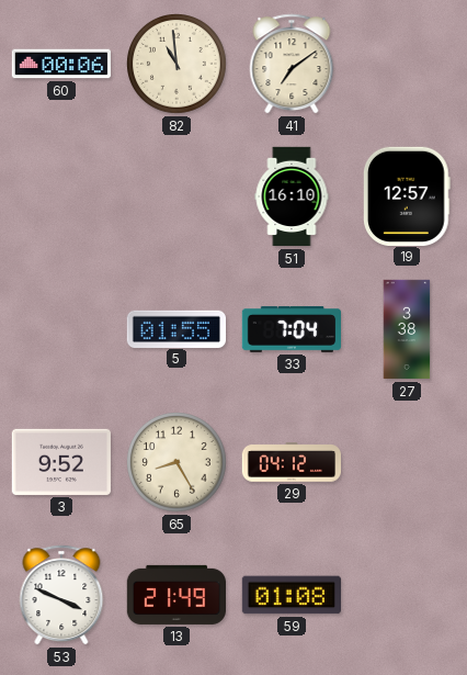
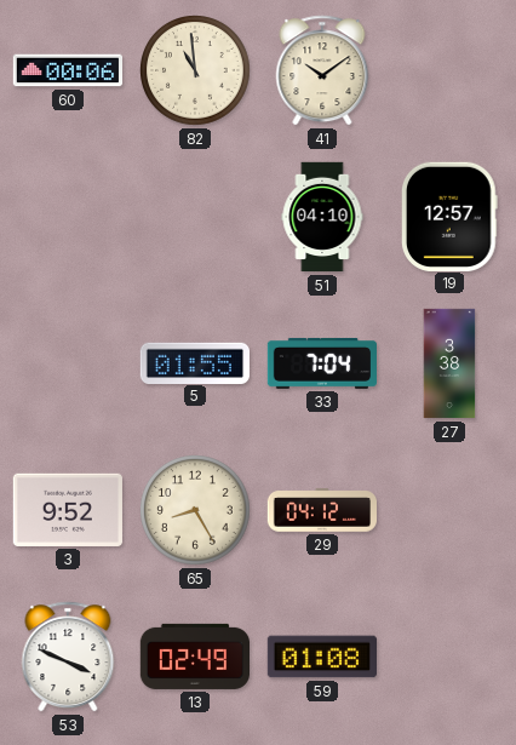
41: 7:09 -> 10:09
51: 16:10 -> 04:10
13: 21:49 -> 02:49
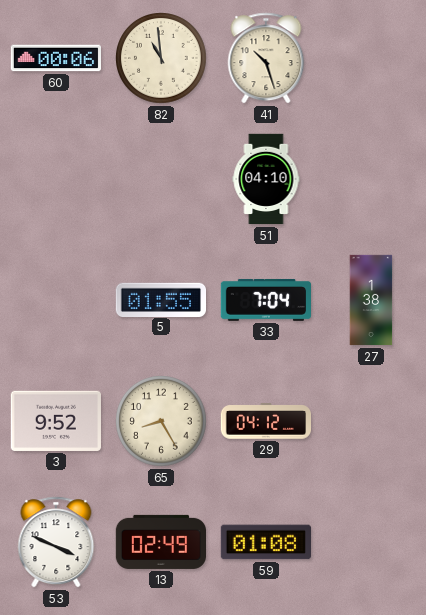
41: 10:09 -> 10:27
19: 12:57 -> none
27: 3:38 -> 1:38
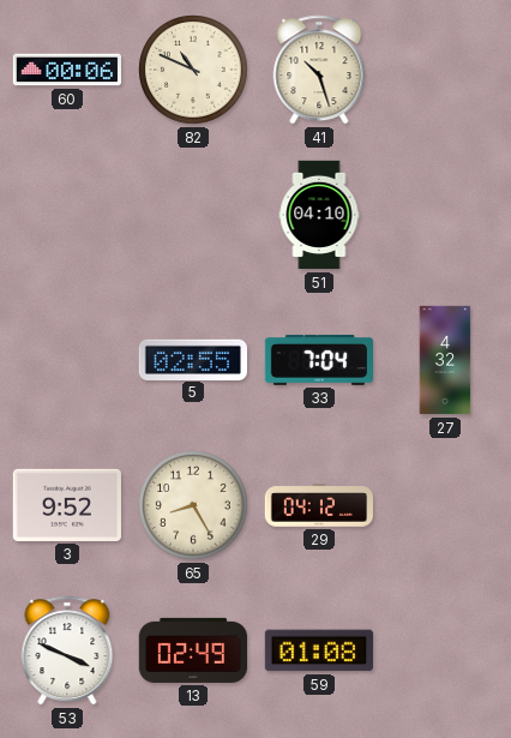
82: 10:59 -> 10:49
5: 01:55 -> 02:55
27: 1:38 -> 4:32
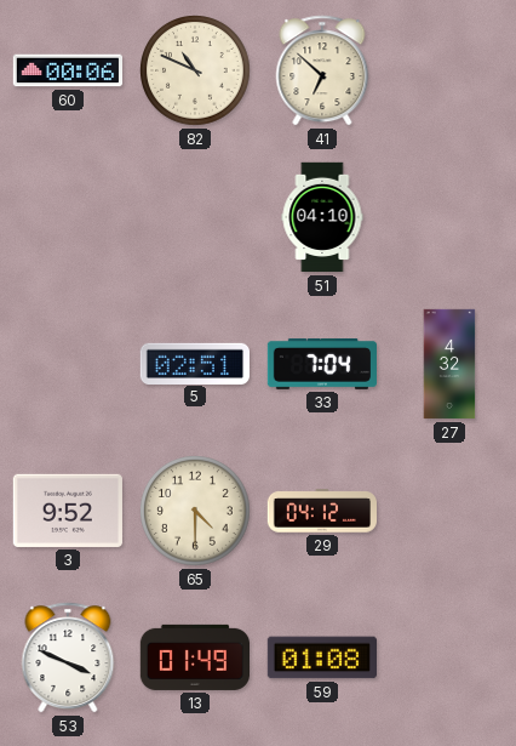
41: 10:27 -> 6:52
5: 02:55 -> 02:51
65: 8:25 -> 4:30
13: 02:49 -> 01:49
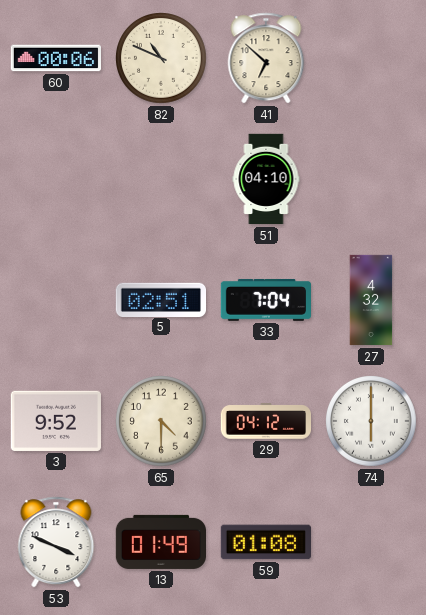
74: none -> 6:00
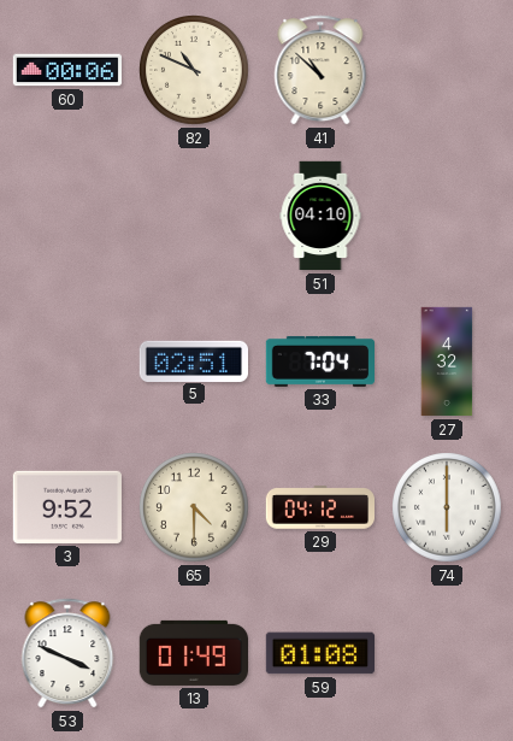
41: 6:52 -> 10:52
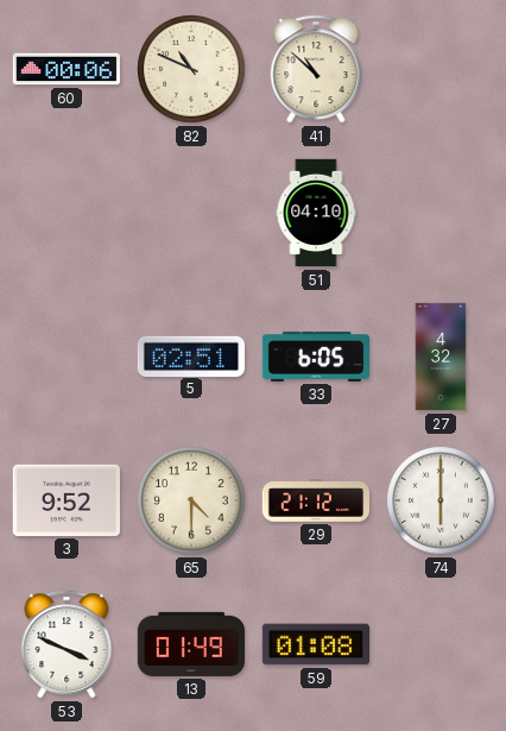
33: 7:04 -> 6:05
29: 04:12 -> 21:12
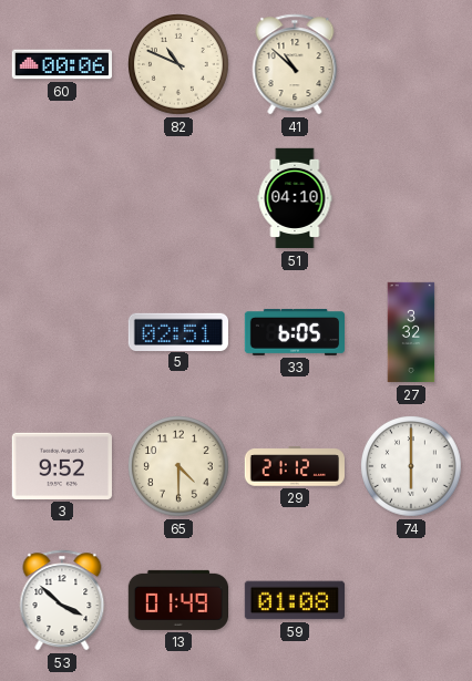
27: 4:32 -> 3:32
53: 3:49 -> 3:52
